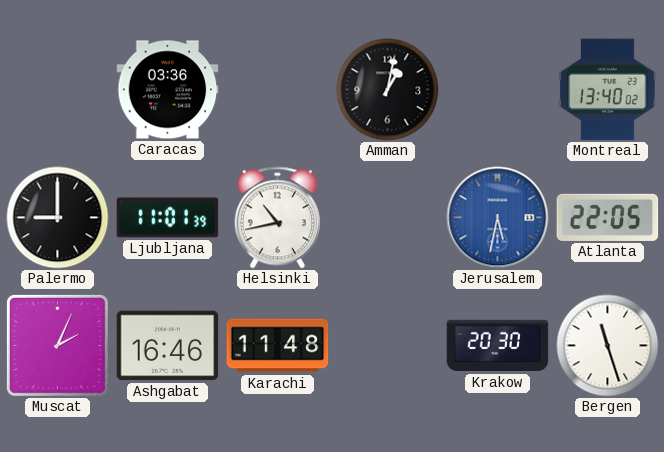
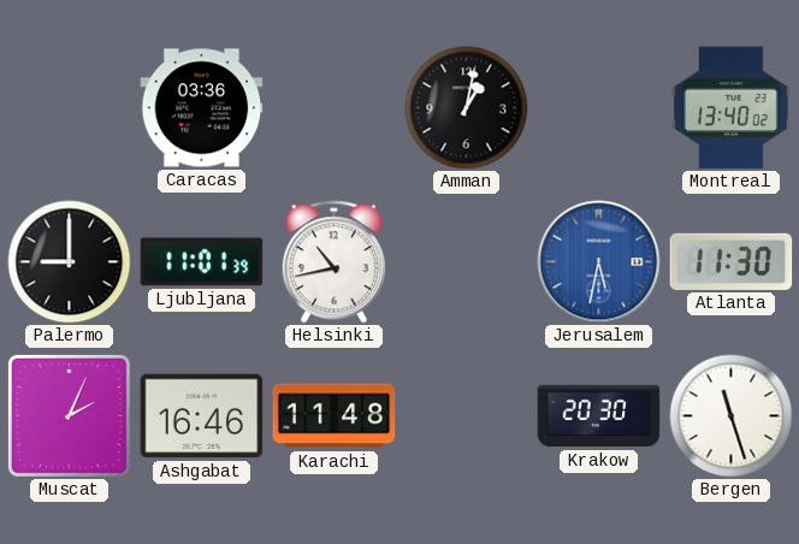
Atlanta: 22:05 -> 11:30
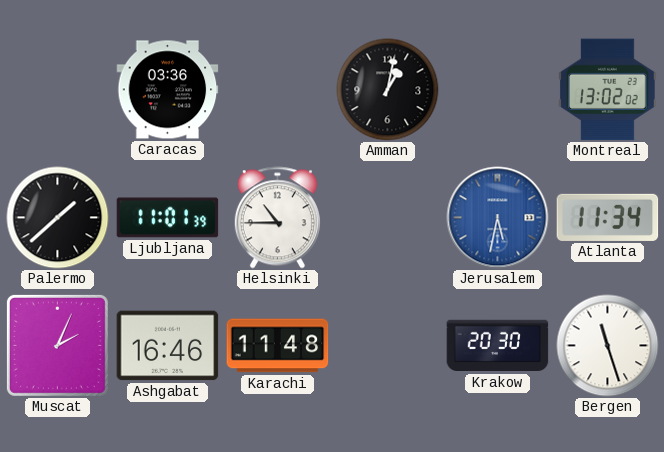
Montreal: 13:40 -> 13:02
Palermo: 9:00 -> 1:38
Helsinki: 10:43 -> 10:45
Atlanta: 11:30 -> 11:34
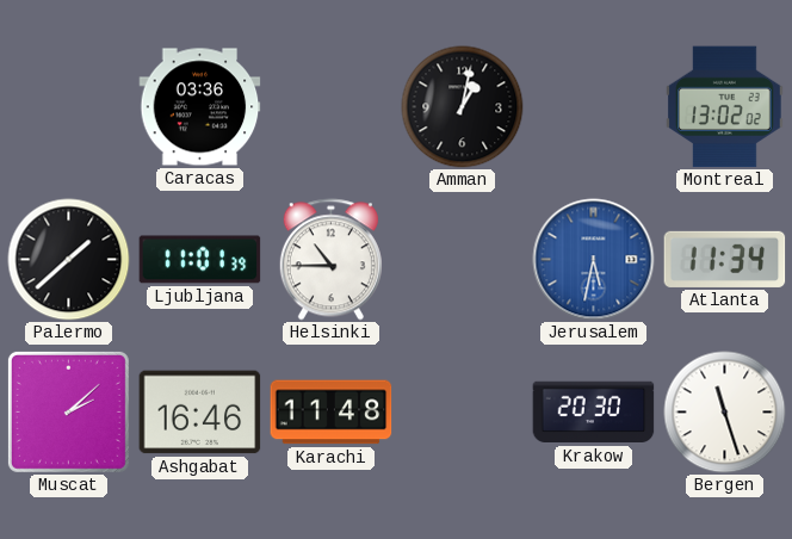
Muscat: 2:04 -> 2:08
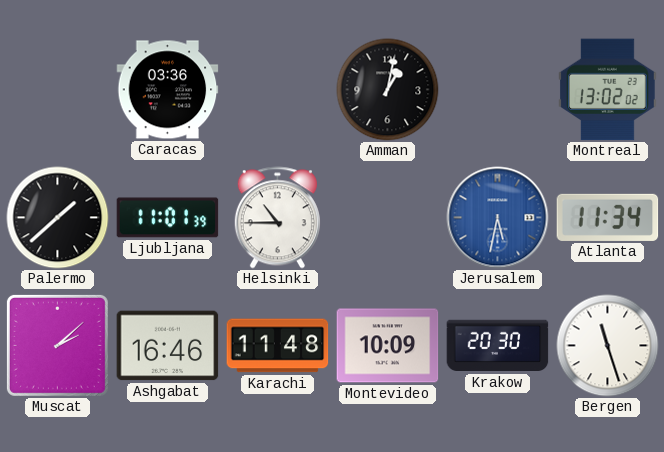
Montevideo: none -> 10:09
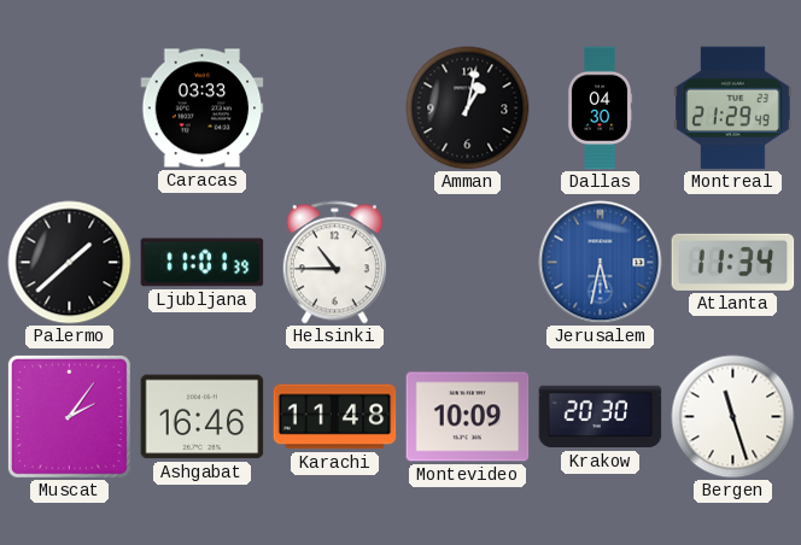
Caracas: 03:36 -> 03:33
Dallas: none -> 04:30
Montreal: 13:02 -> 21:29
Muscat: 2:08 -> 2:06
